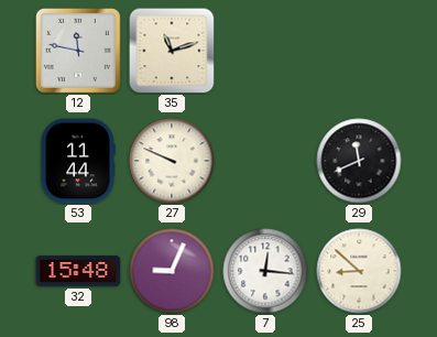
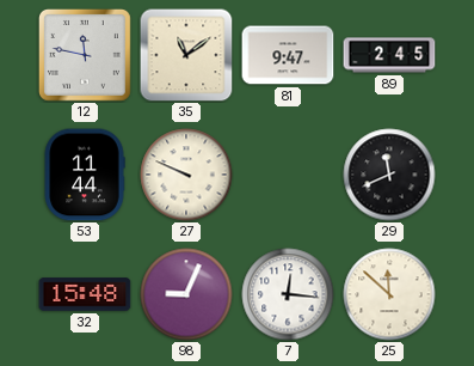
35: 11:12 -> 11:09
81: none -> 9:47
89: none -> 2:45
25: 8:52 -> 11:52
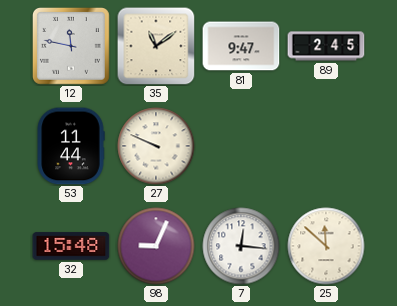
29: 11:41 -> none
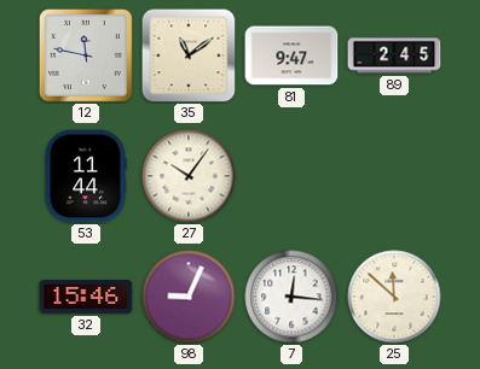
27: 9:49 -> 10:06
32: 15:48 -> 15:46
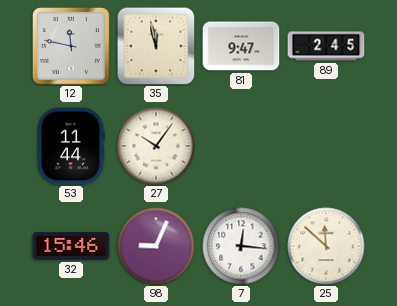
35: 11:09 -> 11:58
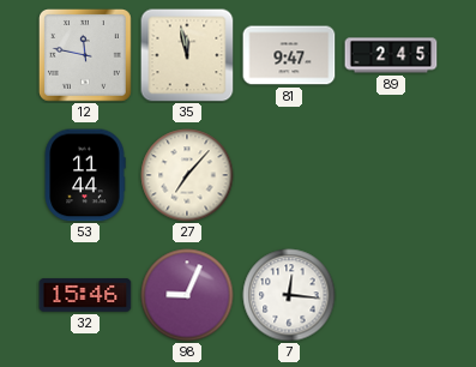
27: 10:06 -> 7:07
25: 11:52 -> none
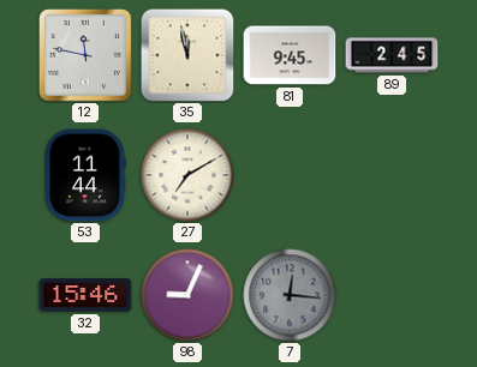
81: 9:47 -> 9:45
27: 7:07 -> 7:10
7 dial: white -> grey
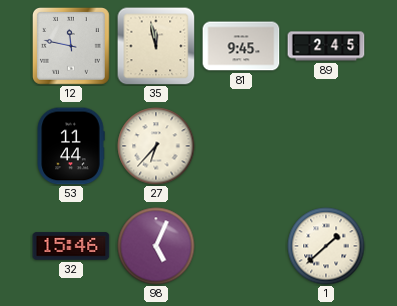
27: 7:10 -> 6:37
98: 9:04 -> 5:04
7: 12:16 -> none
1: none -> 1:38
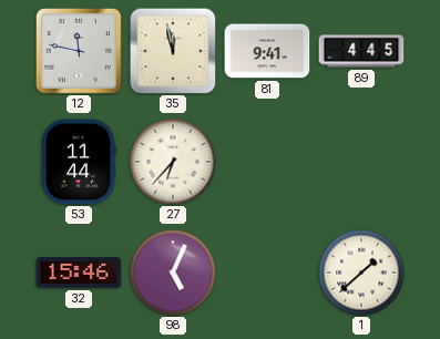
81: 9:45 -> 9:41
89: 2:45 -> 4:45
